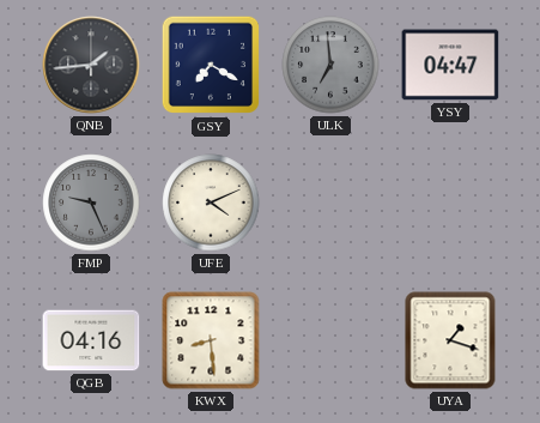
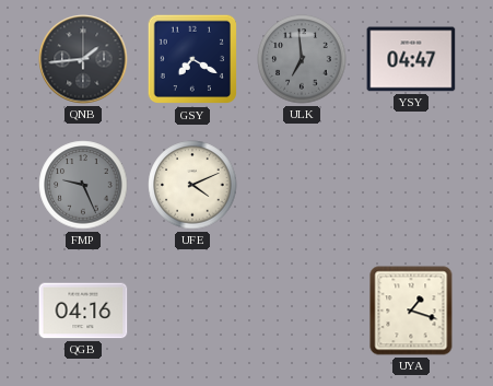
KWX: 8:29 -> none
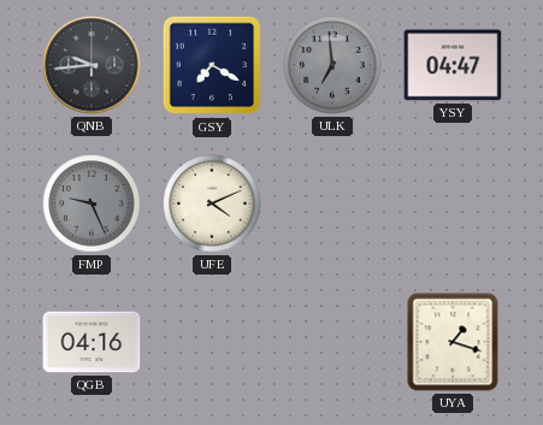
QNB: 1:44 -> 9:44
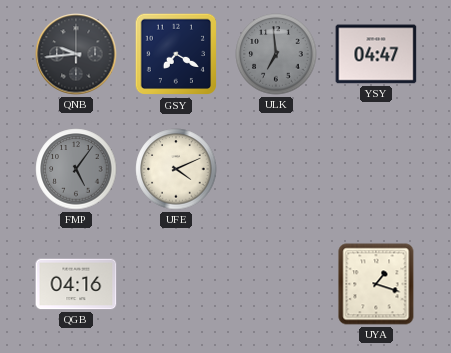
FMP: 9:26 -> 5:06
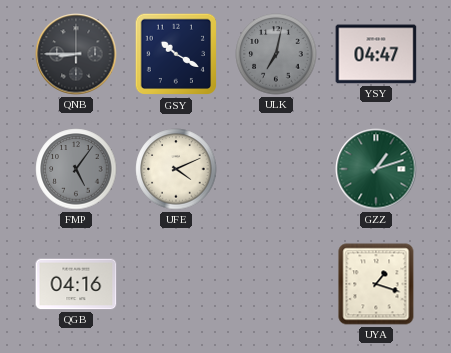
QNB: 9:44 -> 8:45
GSY: 7:20 -> 10:20
ULK: 6:59 -> 7:02
GZZ: none -> 1:12
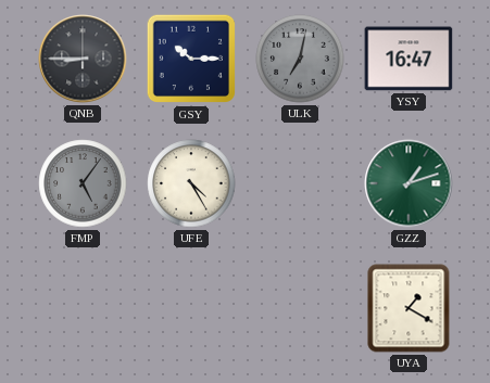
GSY: 10:20 -> 10:15
YSY: 04:47 -> 16:47
UFE: 4:11 -> 4:25
QGB: 04:16 -> none
UYA: 1:18 -> 1:20
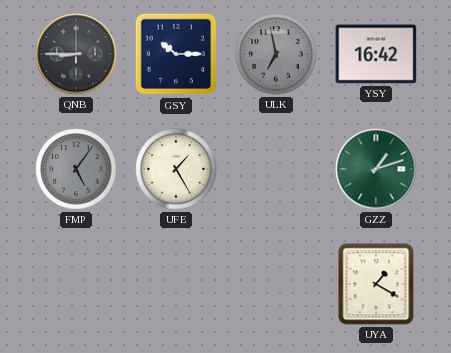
ULK: 7:02 -> 6:58
YSY: 16:47 -> 16:42
UFE: 4:25 -> 1:25
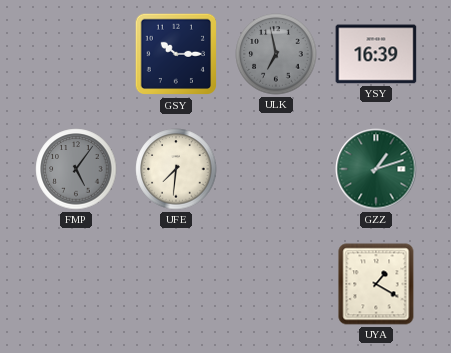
QNB: 8:45 -> none
YSY: 16:42 -> 16:39
UFE: 1:25 -> 7:31
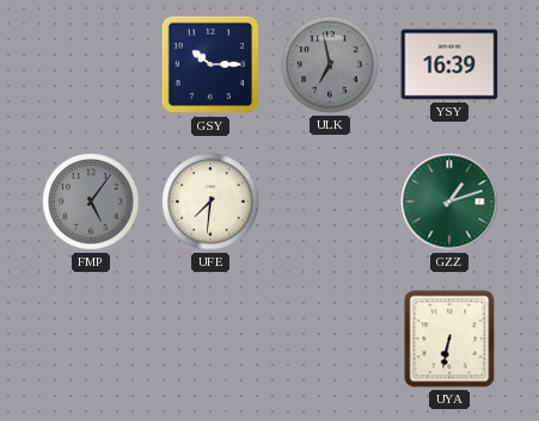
UYA: 1:20 -> 6:32
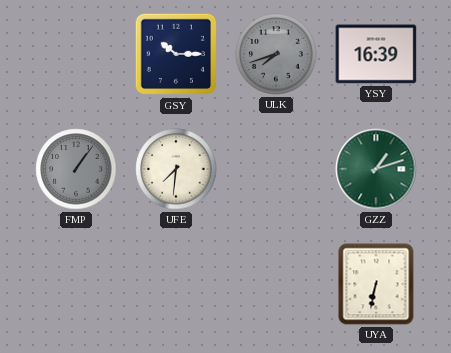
ULK: 6:58 -> 7:42
FMP: 5:06 -> 1:06
